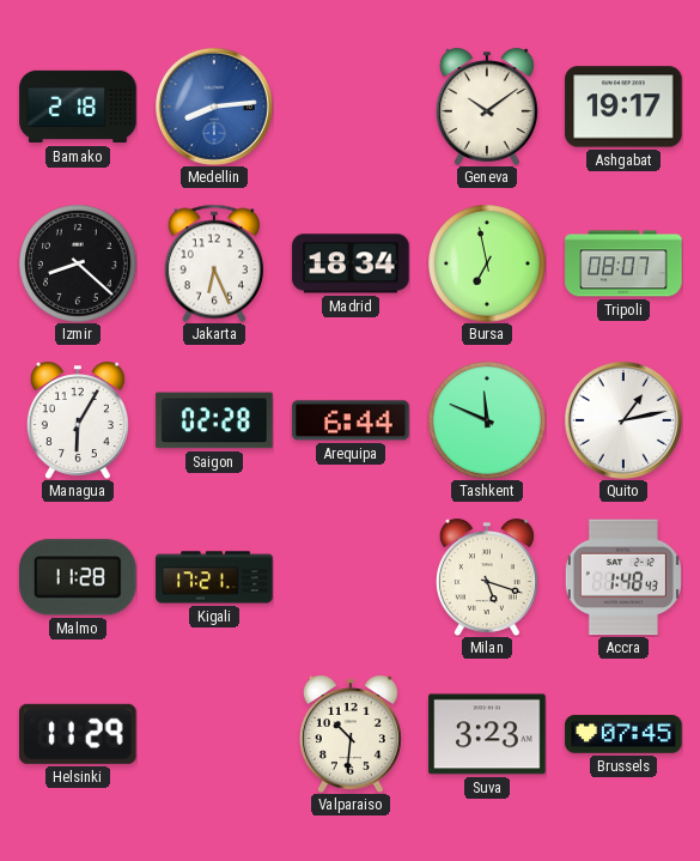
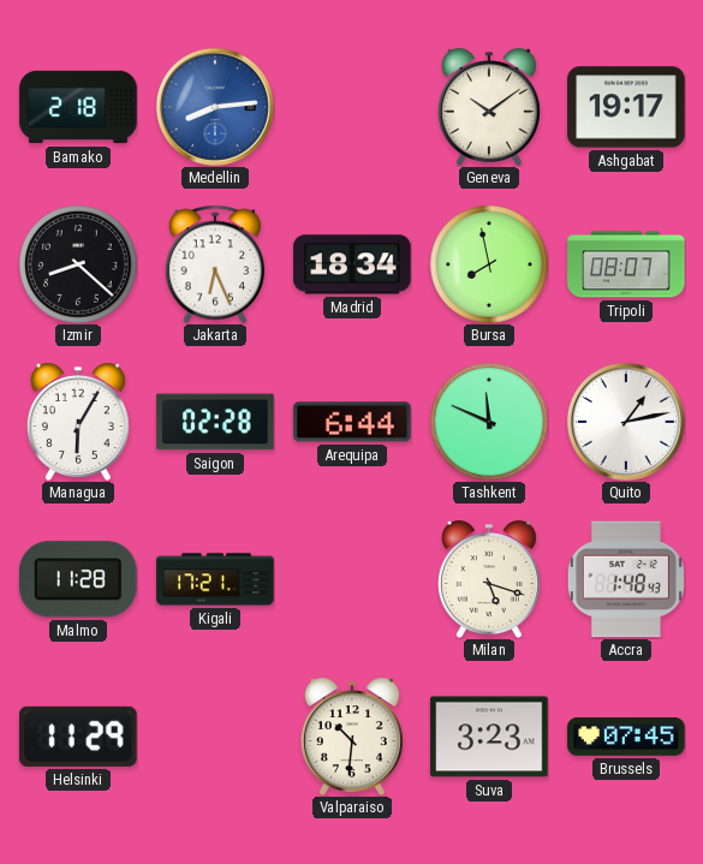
Bursa: 6:58 -> 7:58
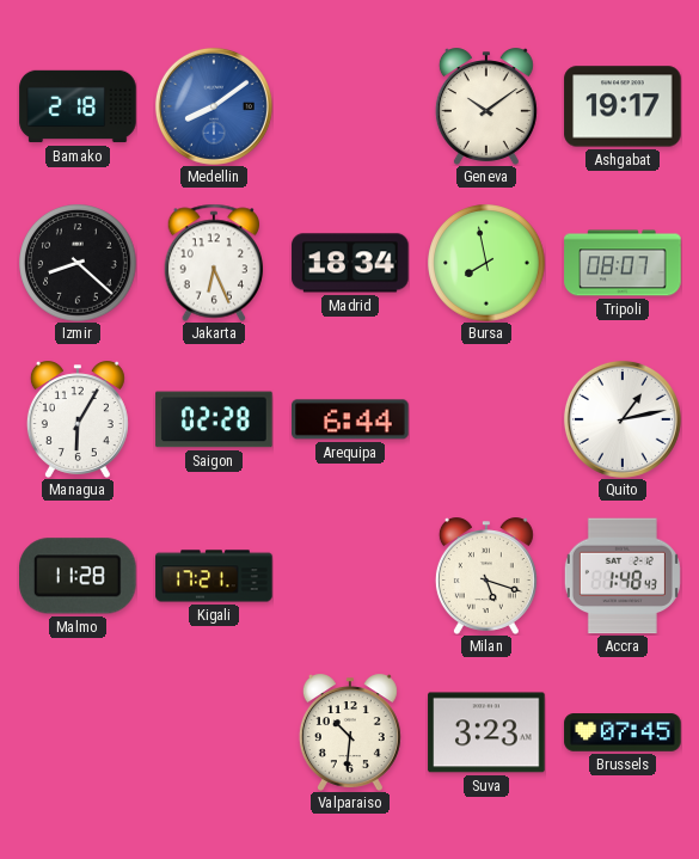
Medellin: 8:14 -> 8:09
Tashkent: 11:49 -> none
Helsinki: 11:29 -> none
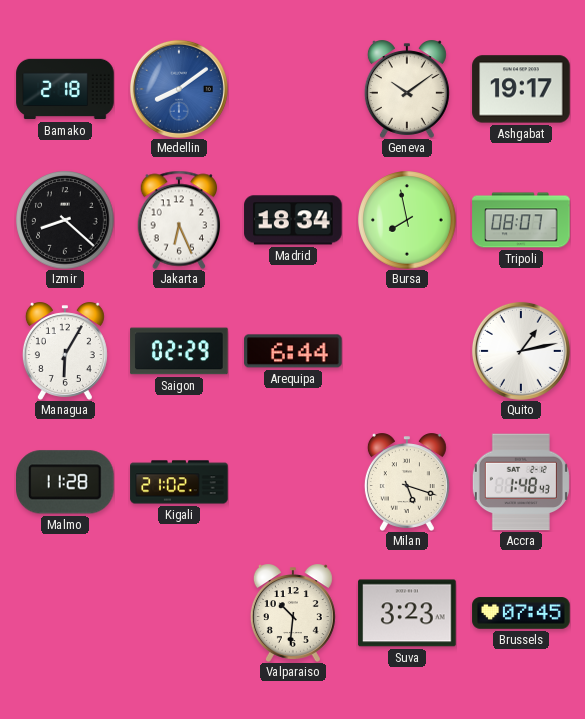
Saigon: 02:28 -> 02:29
Kigali: 17:21 -> 21:02
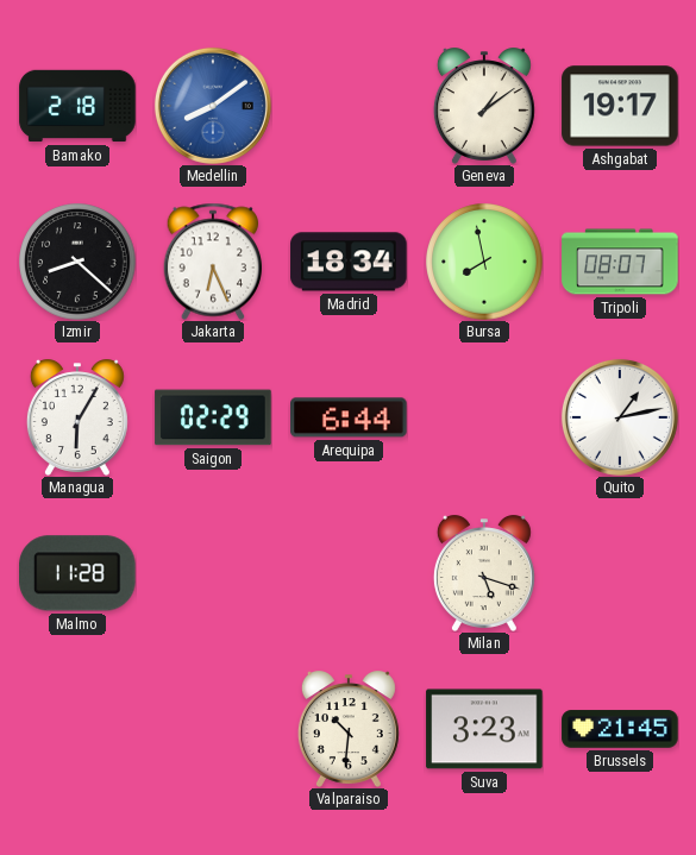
Geneva: 10:09 -> 1:09
Kigali: 21:02 -> none
Accra: 1:48 -> none
Brussels: 07:45 -> 21:45
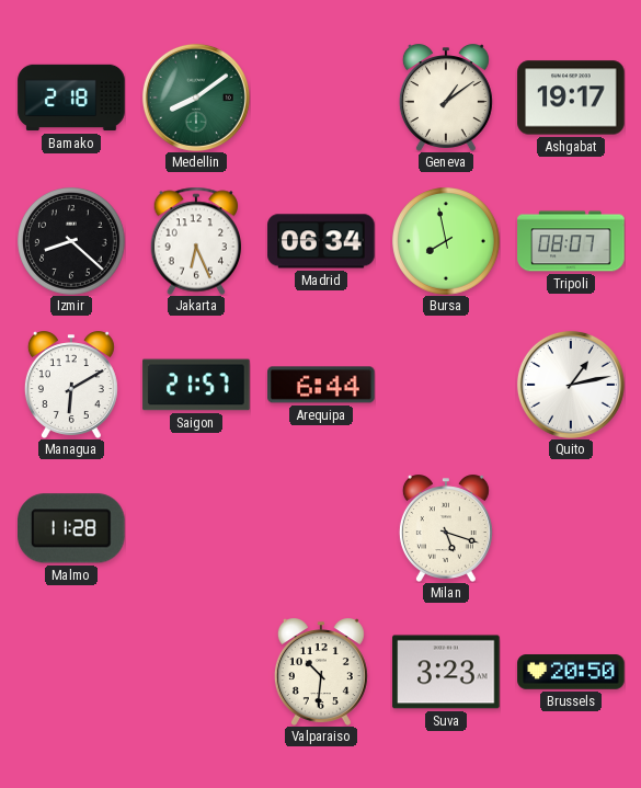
Medellin dial: blue -> green
Madrid: 18:34 -> 06:34
Managua: 6:05 -> 6:10
Saigon: 02:29 -> 21:57
Brussels: 21:45 -> 20:50
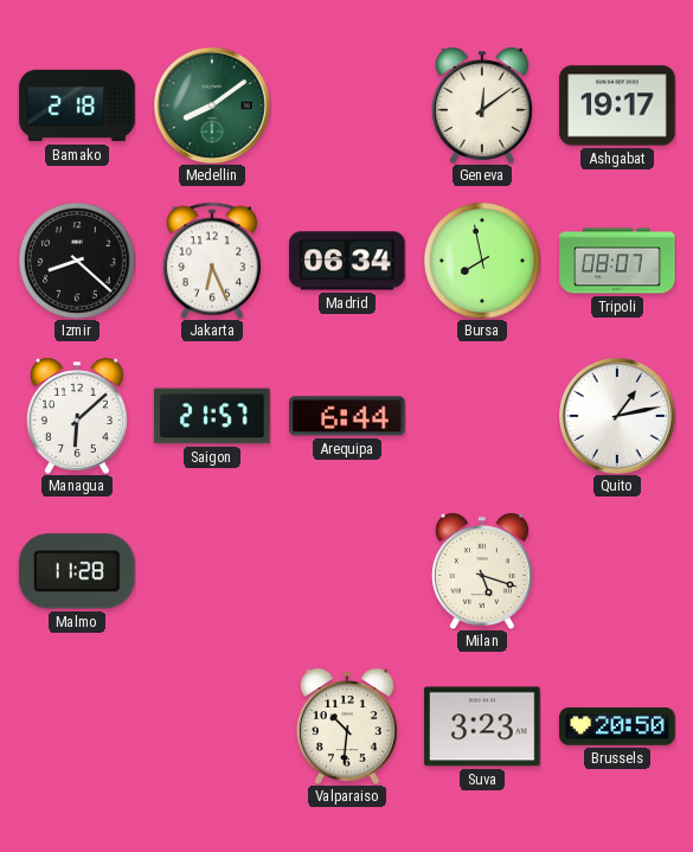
Geneva: 1:09 -> 12:09
Managua: 6:10 -> 6:08
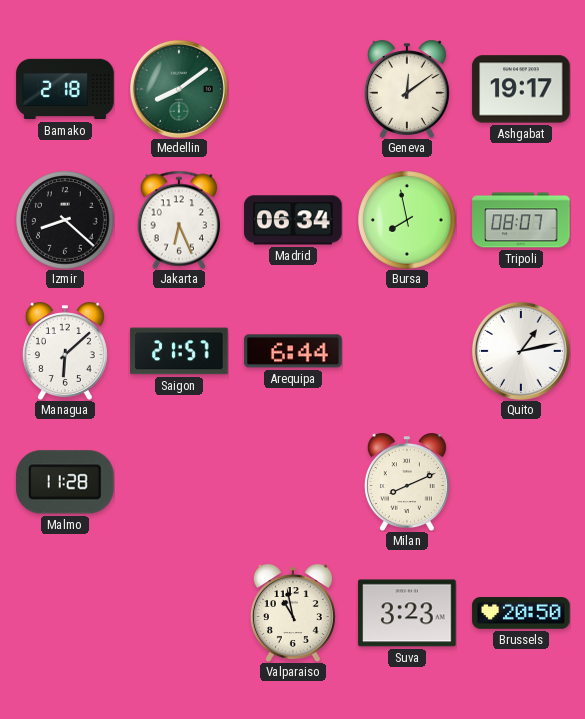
Milan: 5:18 -> 8:11
Valparaiso: 10:31 -> 10:58
